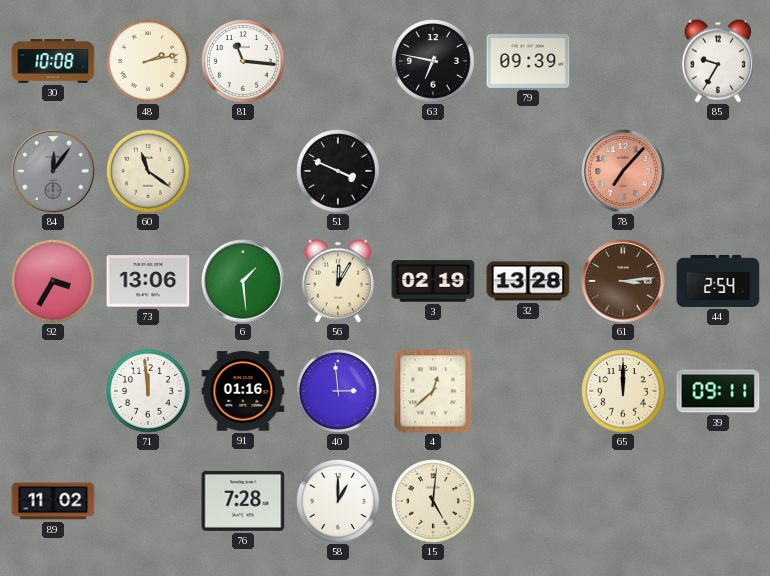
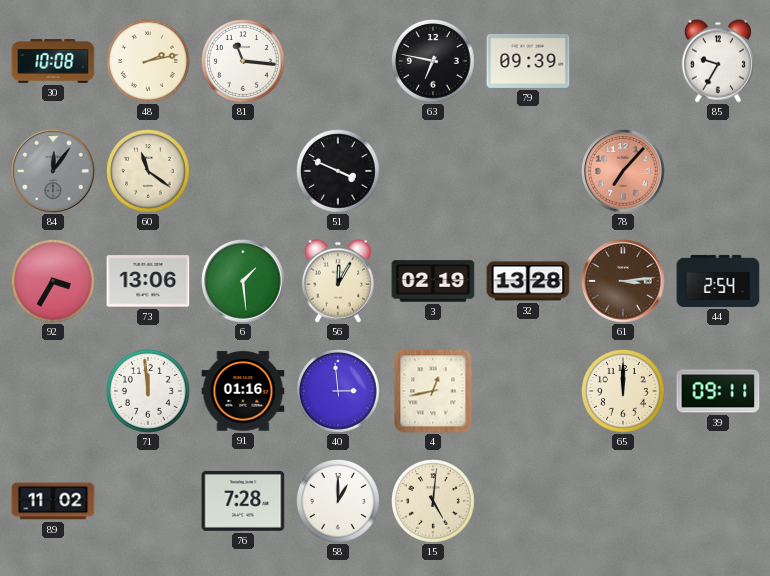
4: 12:38 -> 12:43
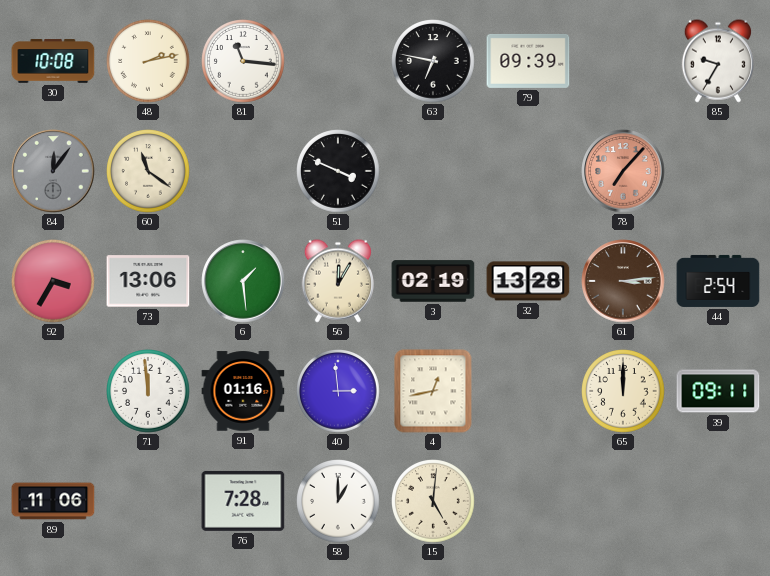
89: 11:02 -> 11:06
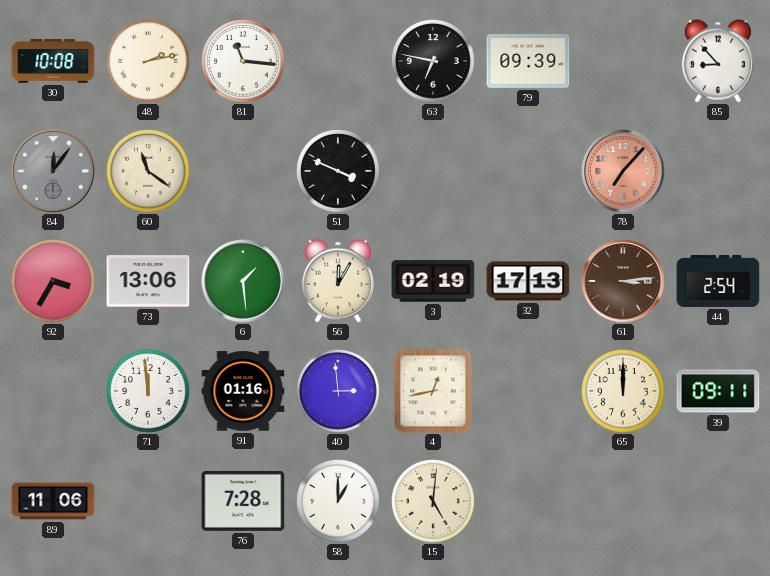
85: 9:35 -> 8:53
32: 13:28 -> 17:13
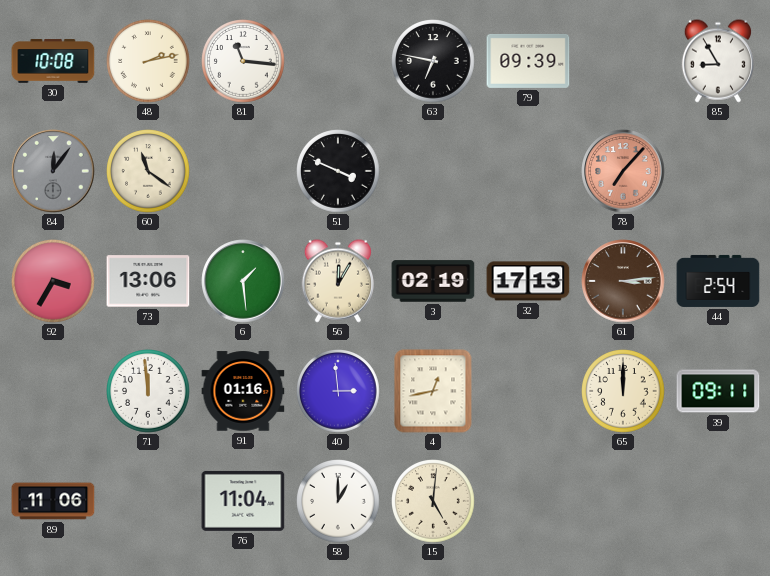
85: 8:53 -> 8:55
76: 7:28 -> 11:04
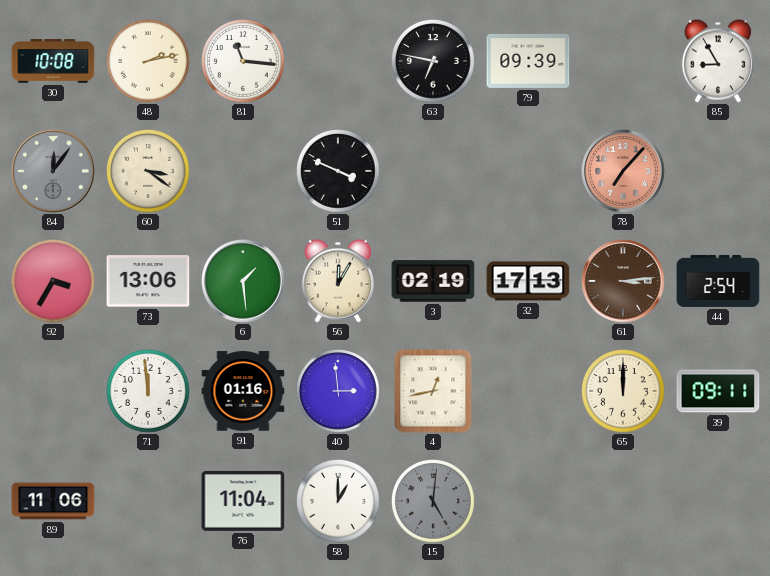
60: 11:21 -> 3:21
15 dial: cream -> grey
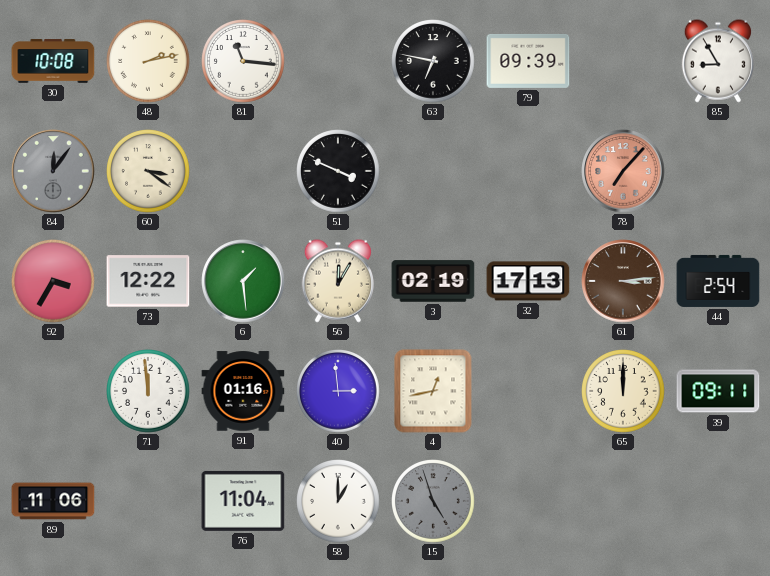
73: 13:06 -> 12:22
15: 5:01 -> 4:57
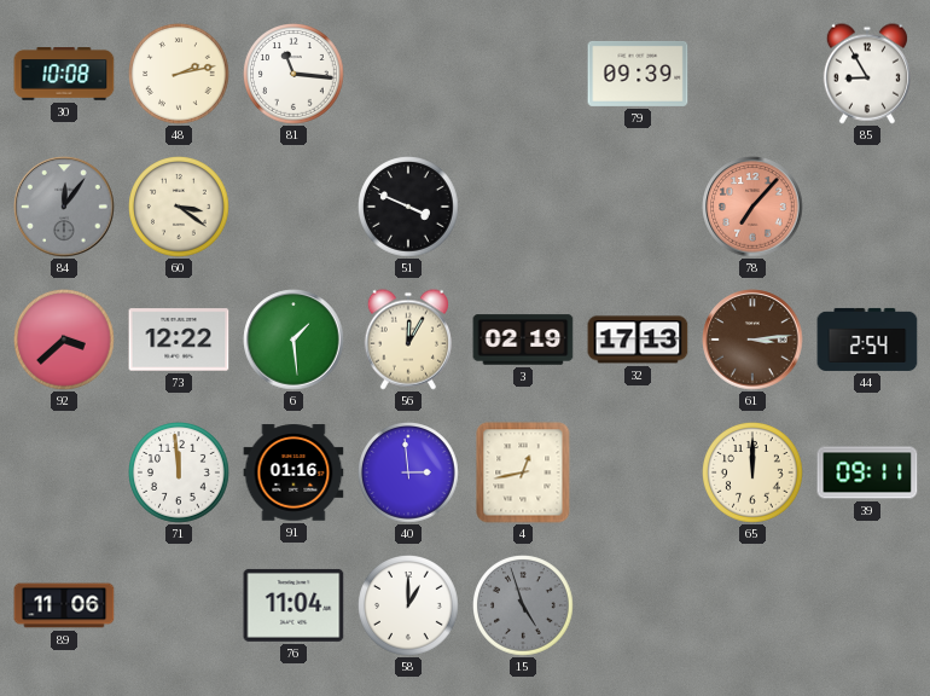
63: 6:47 -> none
92: 3:35 -> 3:38
